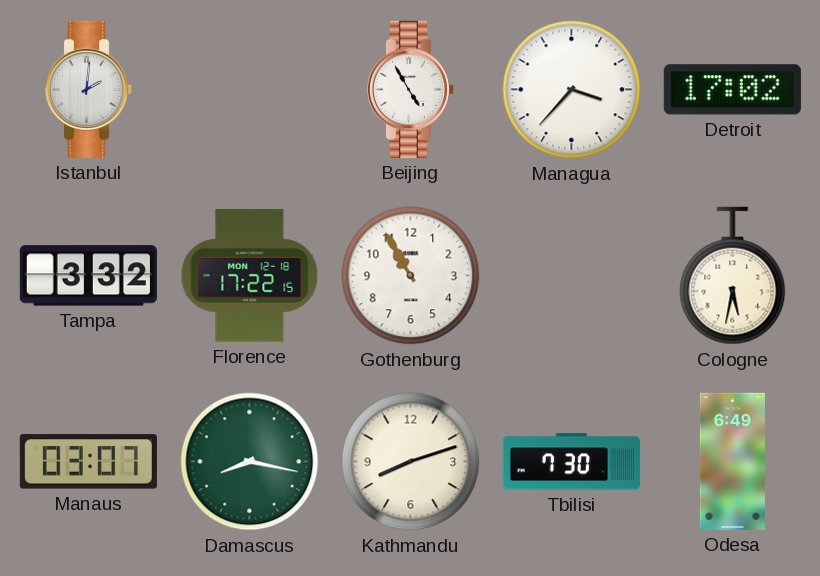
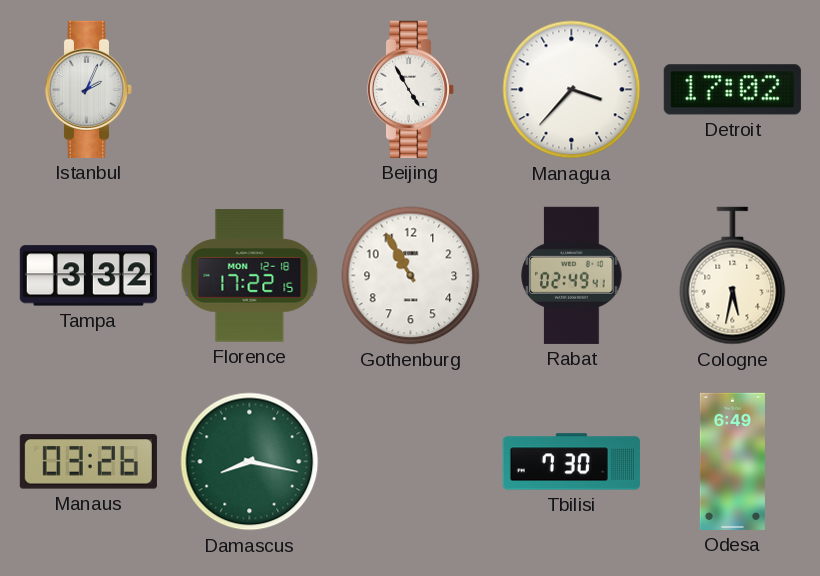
Istanbul: 2:01 -> 2:04
Rabat: none -> 02:49
Manaus: 03:07 -> 03:26
Kathmandu: 8:12 -> none
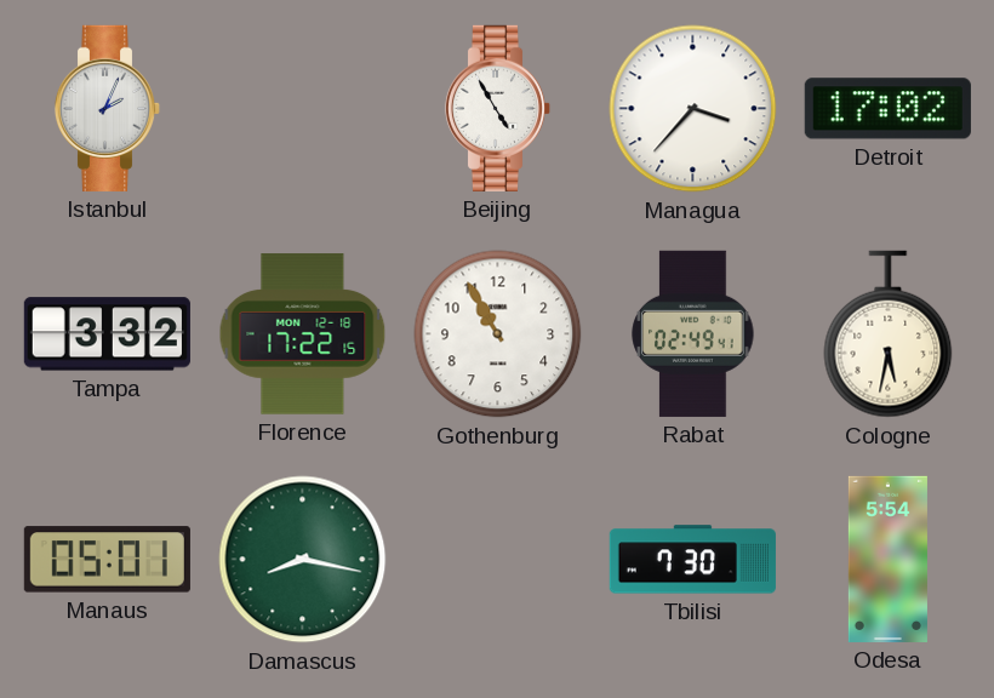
Manaus: 03:26 -> 05:01
Odesa: 6:49 -> 5:54
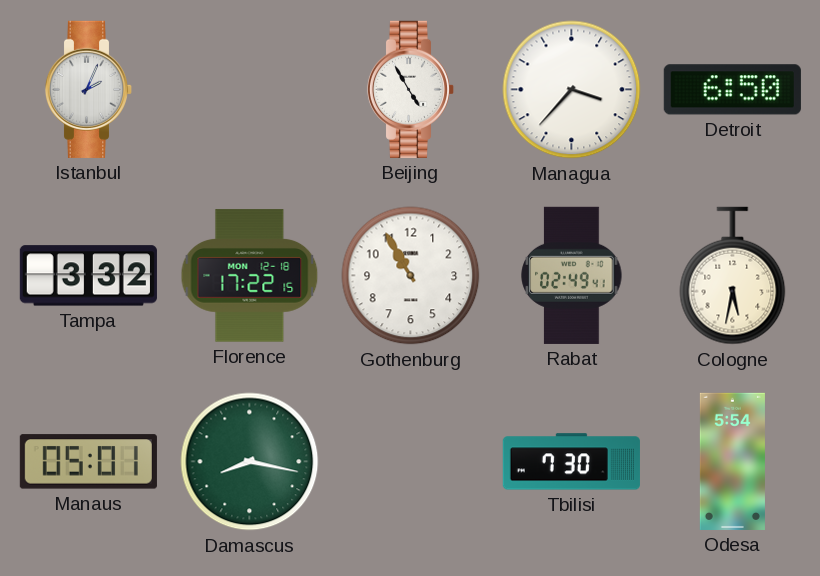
Detroit: 17:02 -> 6:50
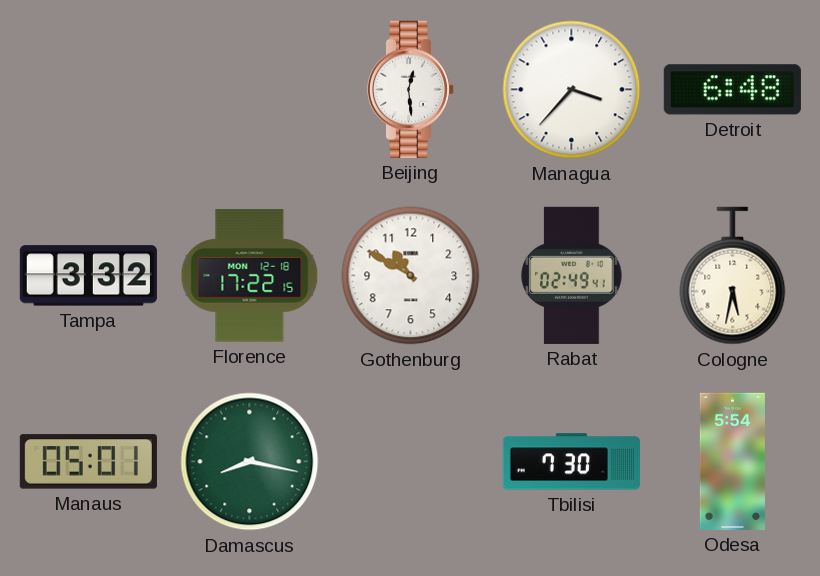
Istanbul: 2:04 -> none
Beijing: 4:55 -> 12:29
Detroit: 6:50 -> 6:48
Gothenburg: 10:55 -> 10:50
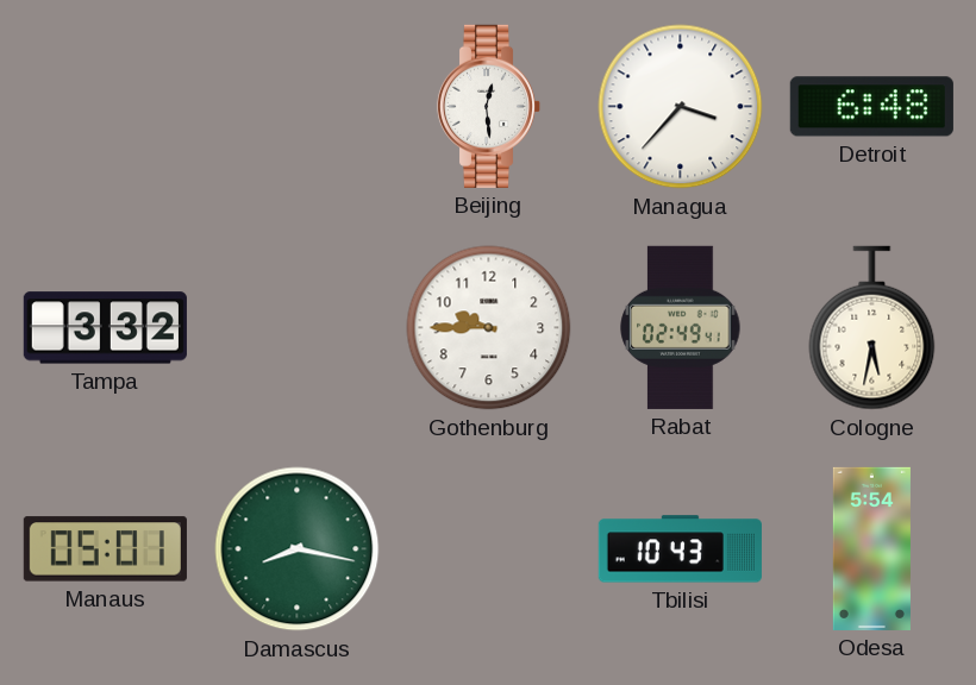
Florence: 17:22 -> none
Gothenburg: 10:50 -> 9:45
Tbilisi: 7:30 -> 10:43
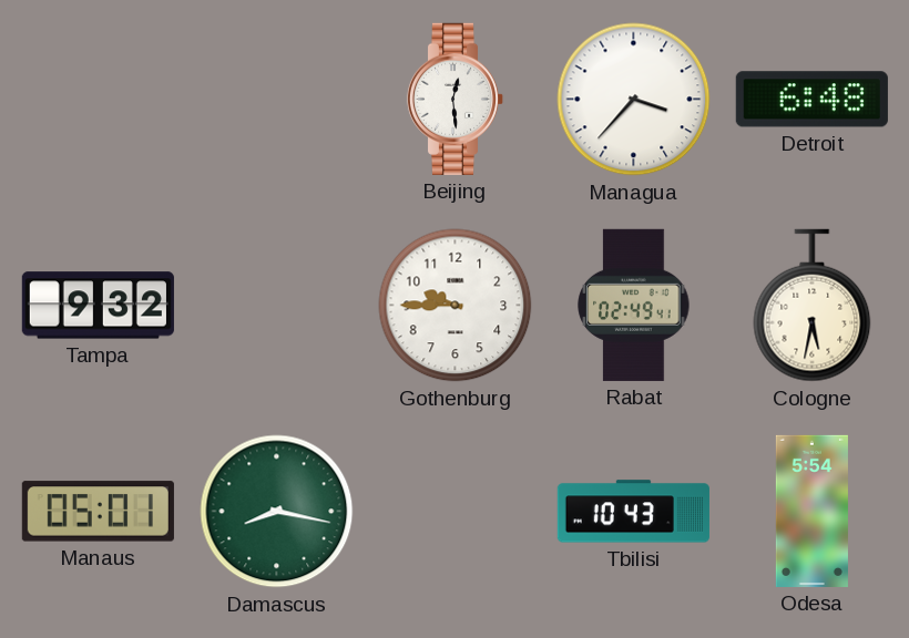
Tampa: 3:32 -> 9:32
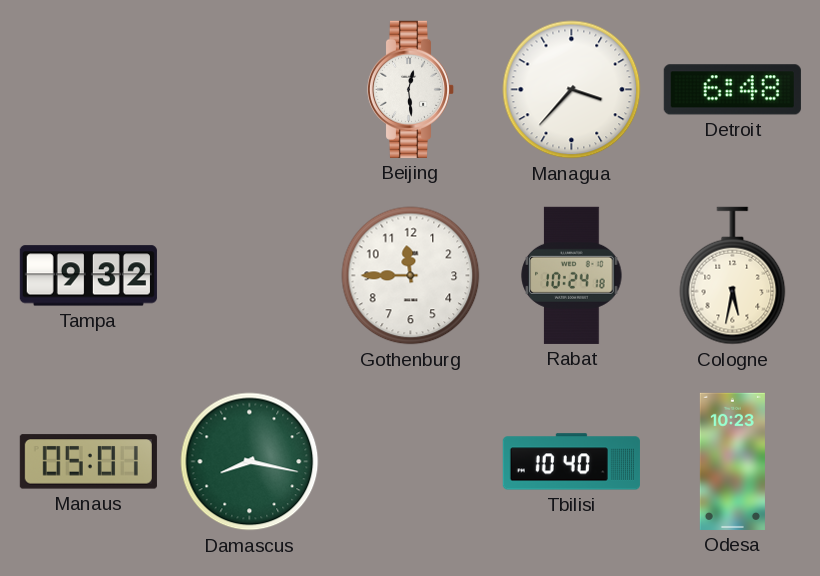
Gothenburg: 9:45 -> 11:45
Rabat: 02:49 -> 10:24
Tbilisi: 10:43 -> 10:40
Odesa: 5:54 -> 10:23
